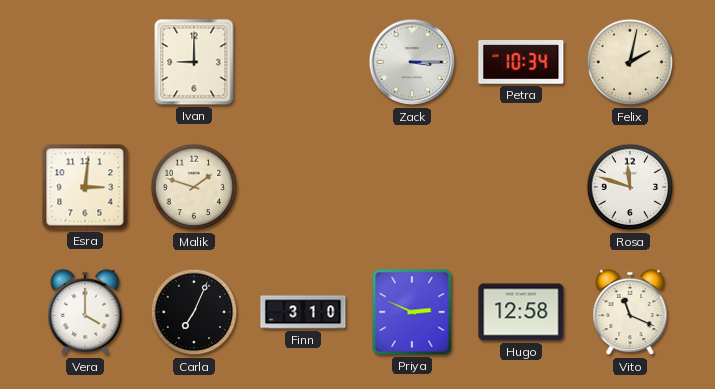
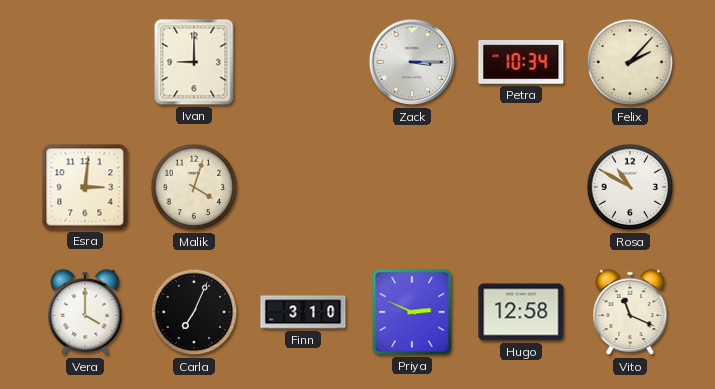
Felix: 2:02 -> 2:07
Malik: 1:48 -> 4:03
Rosa: 11:48 -> 10:50
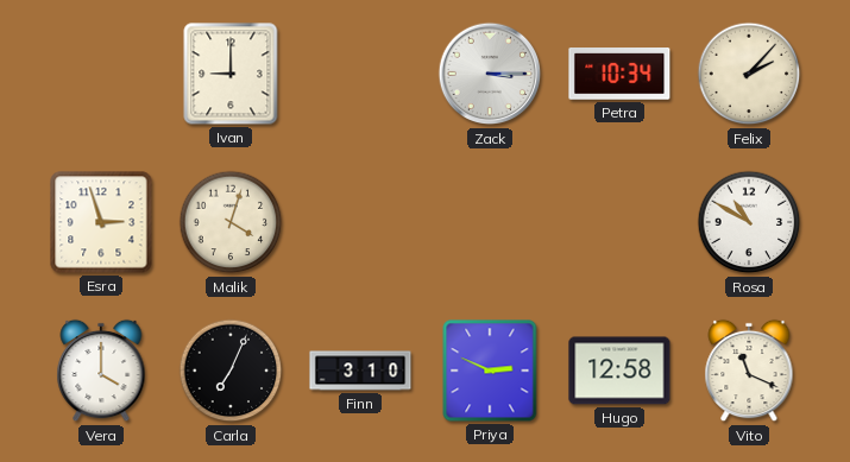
Esra: 3:01 -> 2:57
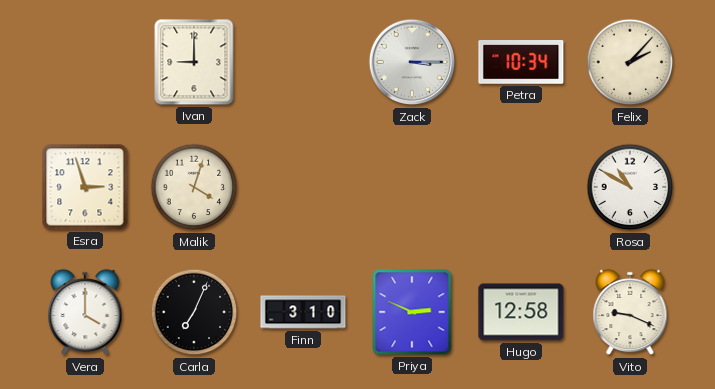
Vito: 11:19 -> 9:19
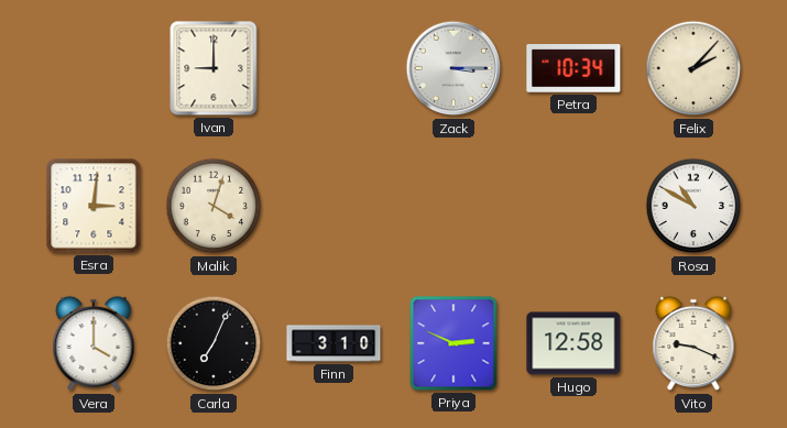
Esra: 2:57 -> 3:01
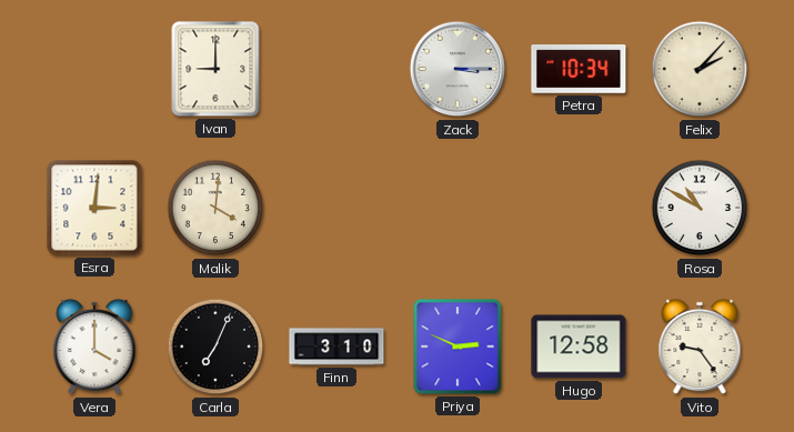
Malik: 4:03 -> 4:01
Vito: 9:19 -> 9:24
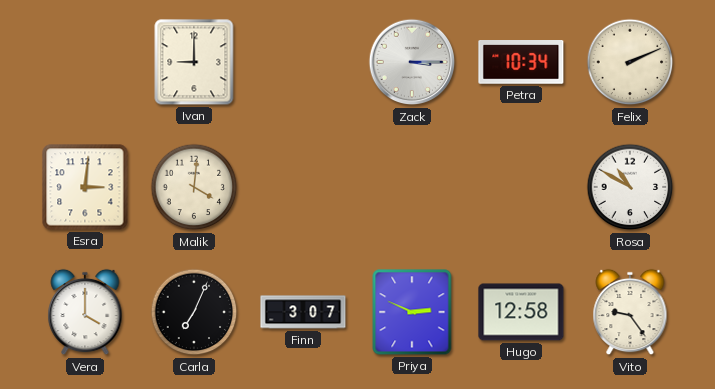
Felix: 2:07 -> 2:11
Finn: 3:10 -> 3:07
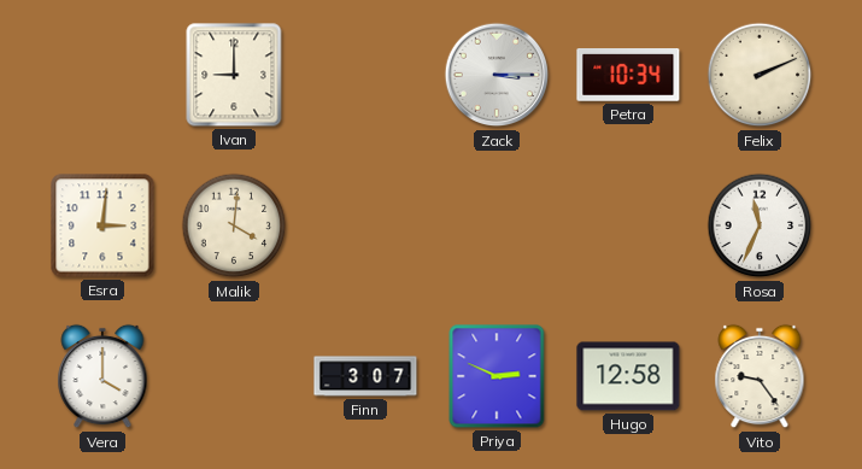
Rosa: 10:50 -> 11:34
Carla: 7:04 -> none
